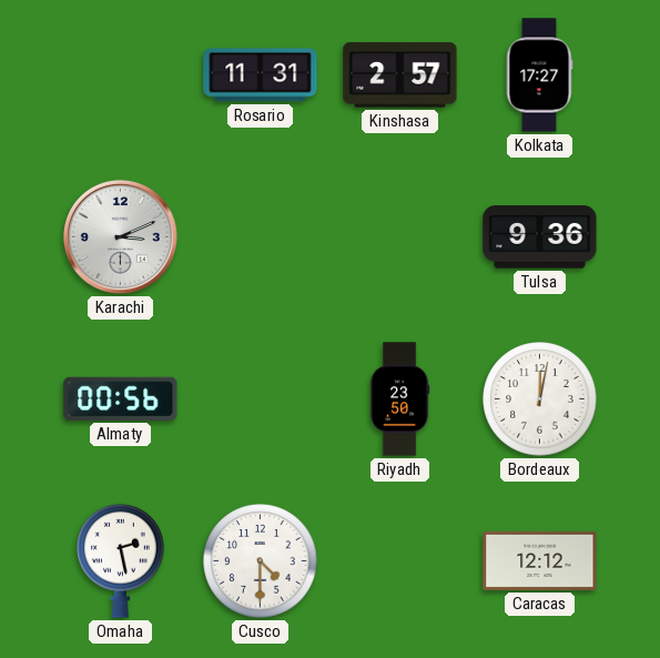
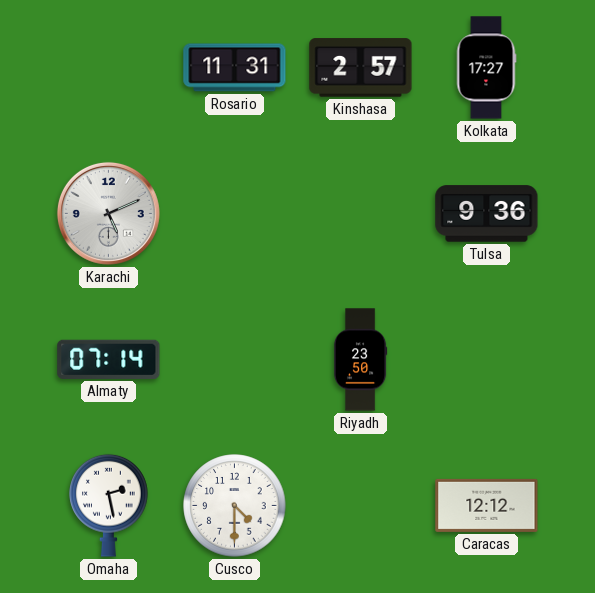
Karachi: 3:11 -> 5:11
Almaty: 00:56 -> 07:14
Bordeaux: 12:02 -> none
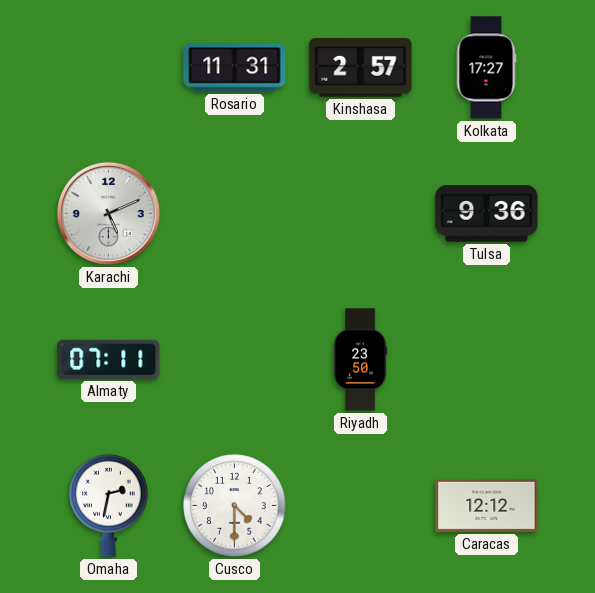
Almaty: 07:14 -> 07:11
Omaha: 2:28 -> 2:32
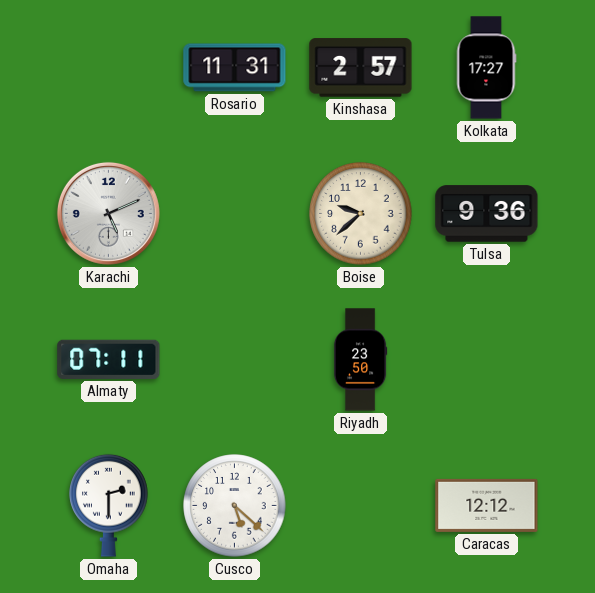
Boise: none -> 9:38
Omaha: 2:32 -> 2:30
Cusco: 4:30 -> 5:22
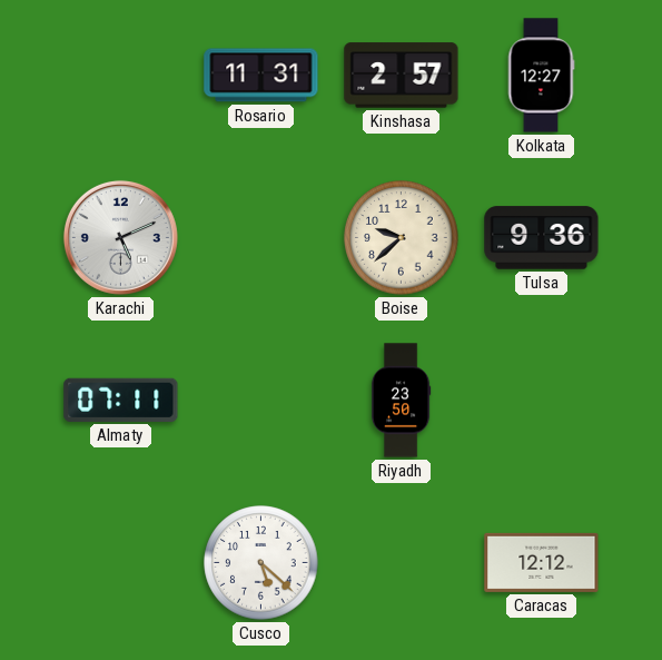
Kolkata: 17:27 -> 12:27
Omaha: 2:30 -> none
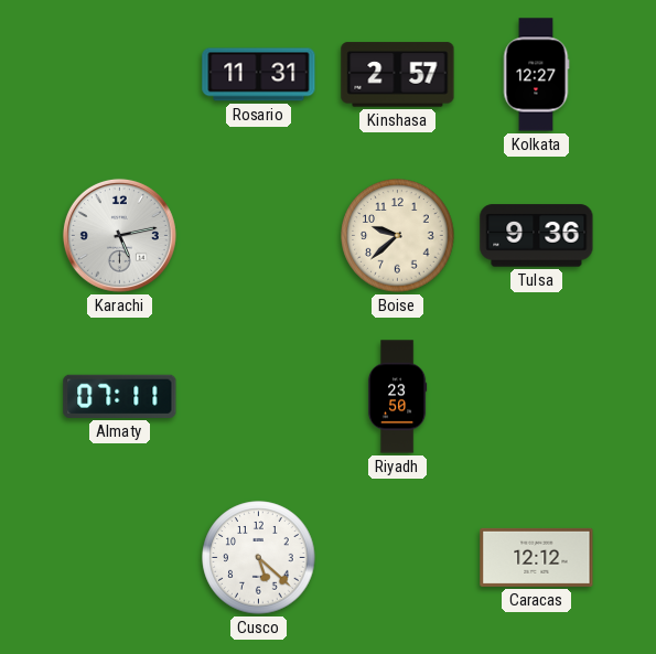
Karachi: 5:11 -> 5:13
